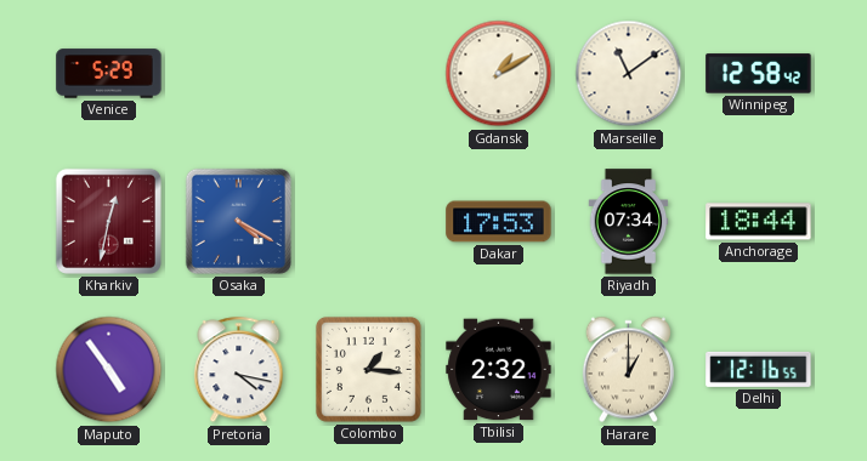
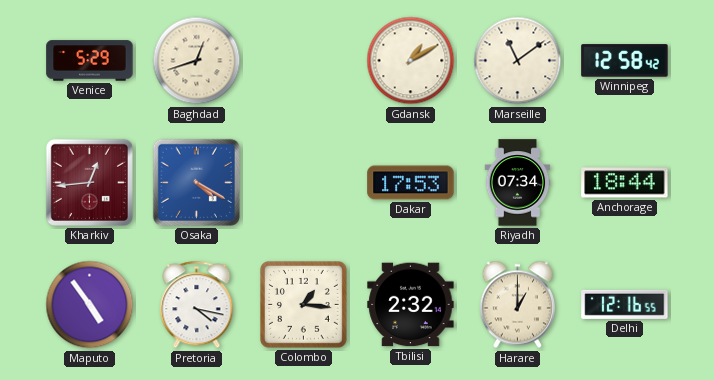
Baghdad: none -> 12:42
Kharkiv: 12:32 -> 12:44
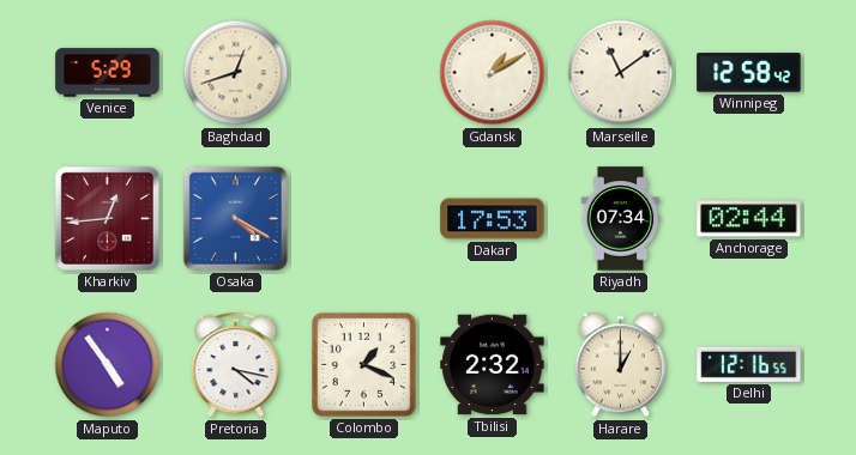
Anchorage: 18:44 -> 02:44
Colombo: 1:16 -> 1:19
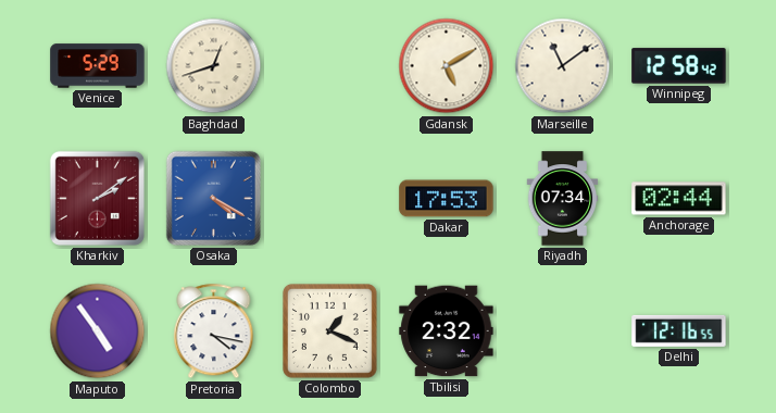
Gdansk: 1:10 -> 5:10
Kharkiv: 12:44 -> 2:09
Harare: 1:00 -> none
